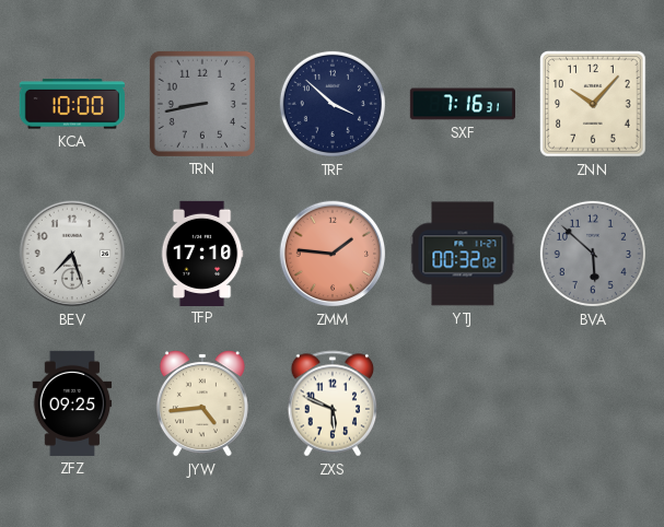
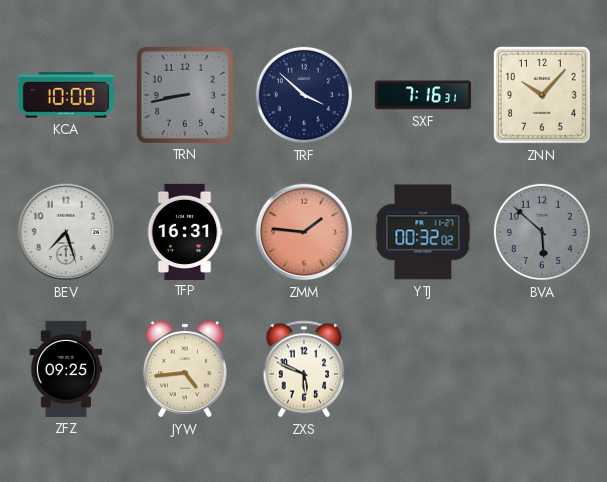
TFP: 17:10 -> 16:31
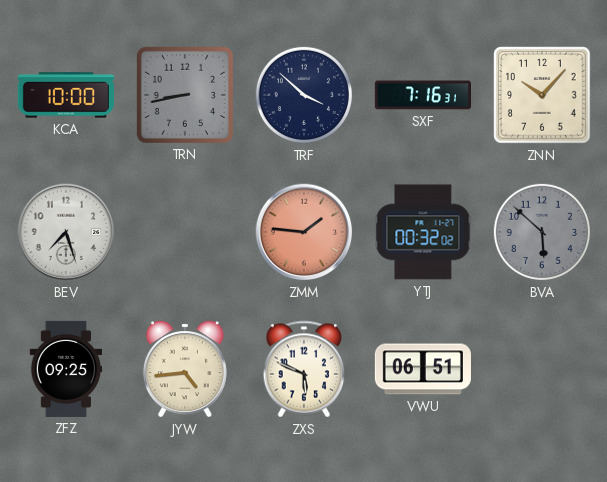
TFP: 16:31 -> none
VWU: none -> 06:51
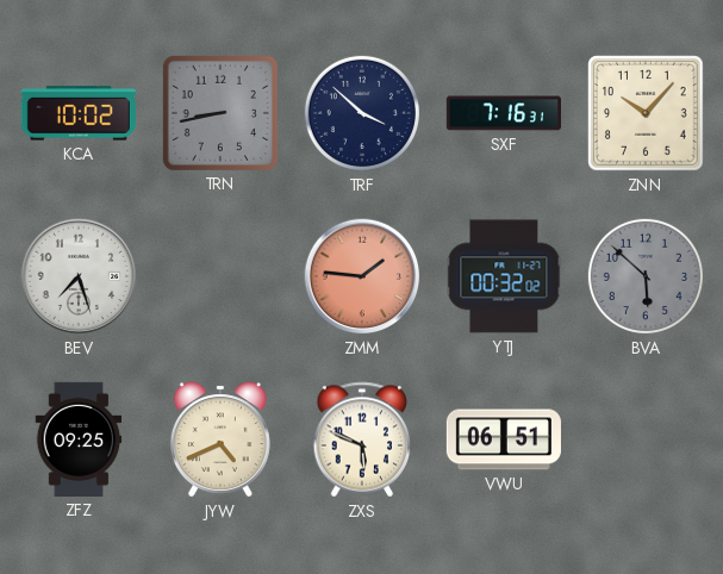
KCA: 10:00 -> 10:02
JYW: 4:44 -> 4:41
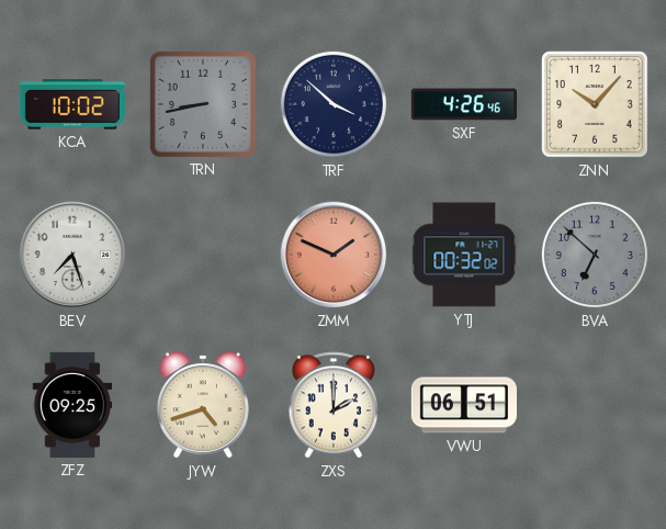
SXF: 7:16 -> 4:26
ZMM: 1:46 -> 1:49
BVA: 5:52 -> 6:52
JYW: 4:41 -> 4:42
ZXS: 5:49 -> 2:00
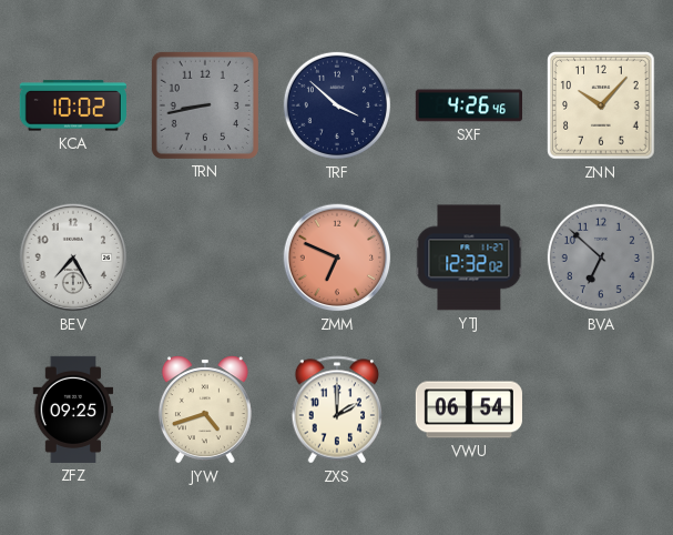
BEV: 7:27 -> 7:25
ZMM: 1:49 -> 6:49
YTJ: 00:32 -> 12:32
VWU: 06:51 -> 06:54
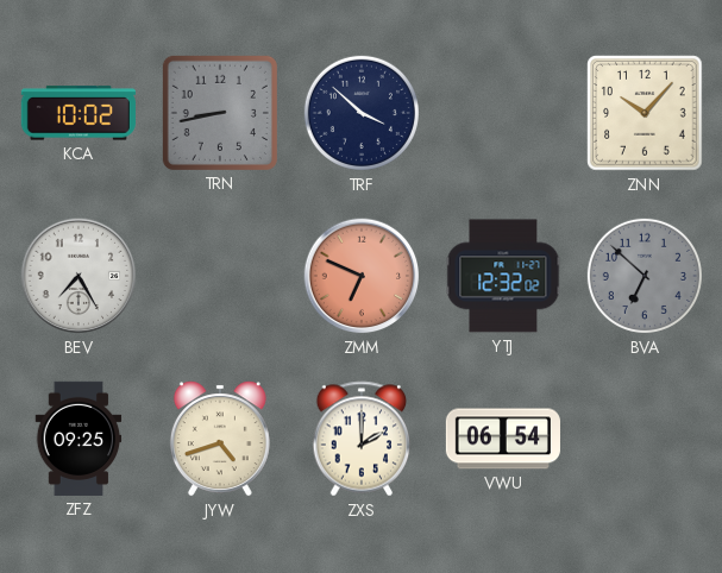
SXF: 4:26 -> none
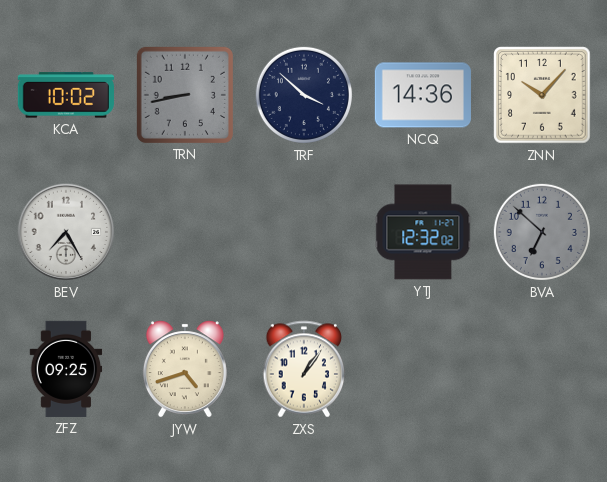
NCQ: none -> 14:36
ZMM: 6:49 -> none
ZXS: 2:00 -> 1:06
VWU: 06:54 -> none
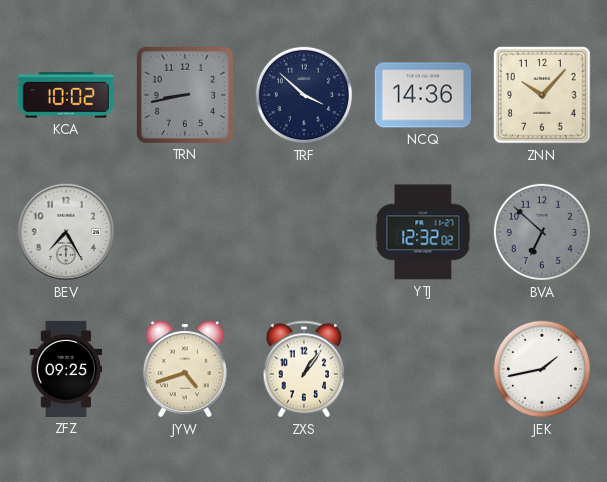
JEK: none -> 1:43
